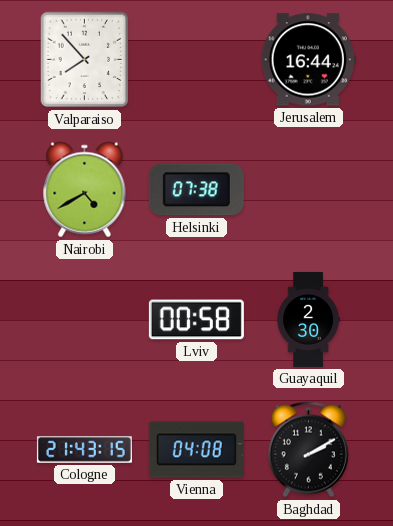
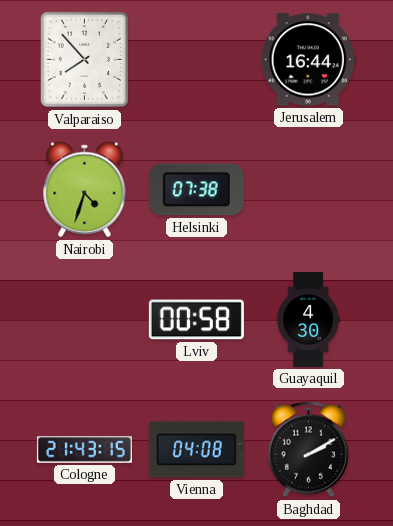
Nairobi: 4:40 -> 4:33
Guayaquil: 2:30 -> 4:30
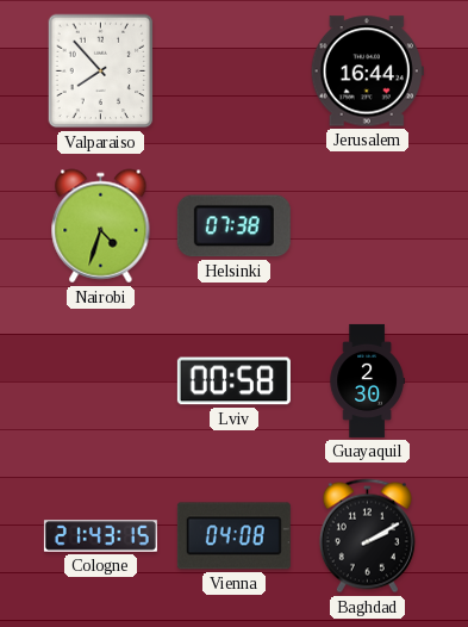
Guayaquil: 4:30 -> 2:30
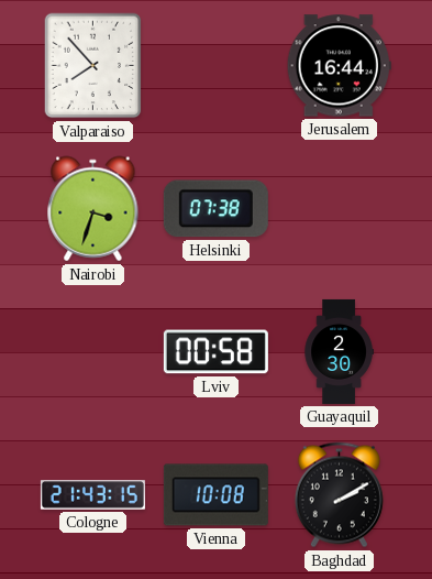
Nairobi: 4:33 -> 3:33
Vienna: 04:08 -> 10:08
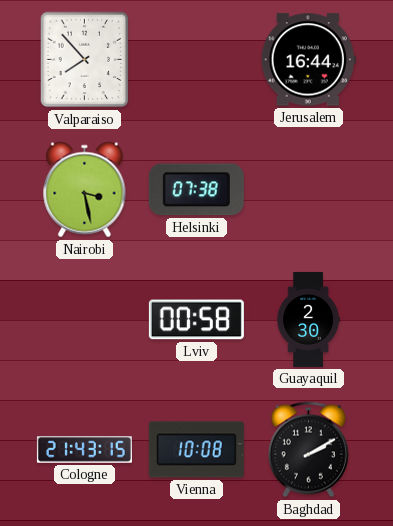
Nairobi: 3:33 -> 3:28
